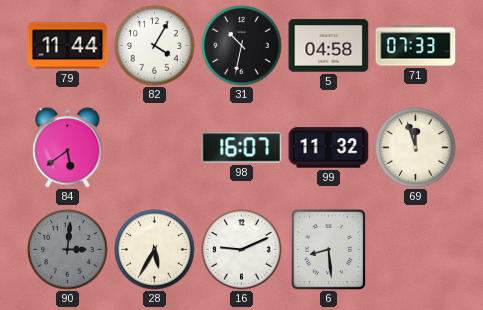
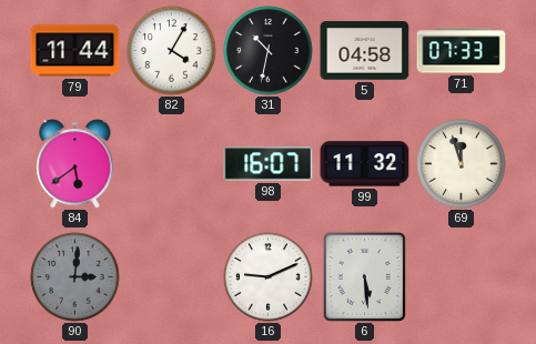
28: 5:35 -> none
6: 8:29 -> 5:29
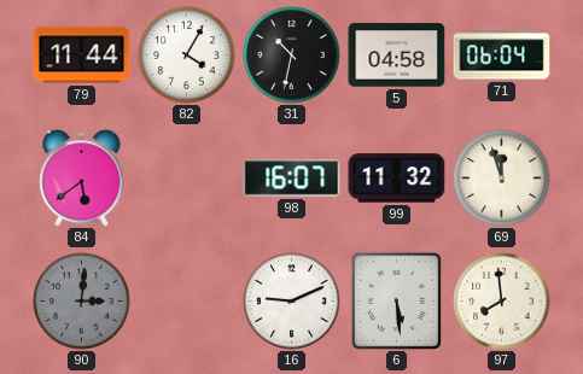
71: 07:33 -> 06:04
97: none -> 7:59
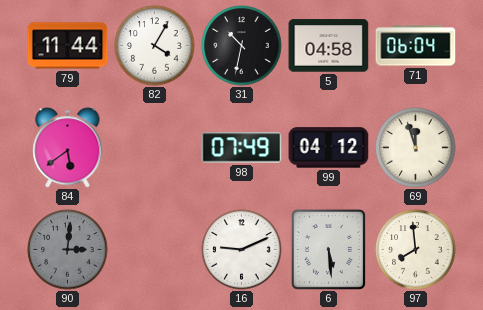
98: 16:07 -> 07:49
99: 11:32 -> 04:12
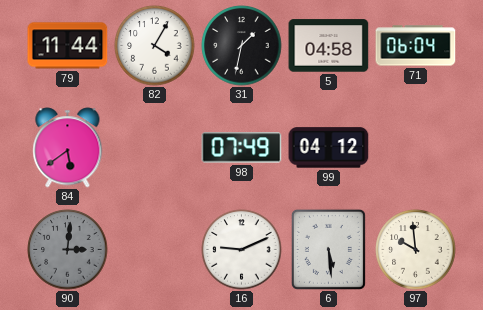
31: 10:32 -> 1:32
69: 11:57 -> none
97: 7:59 -> 9:59
